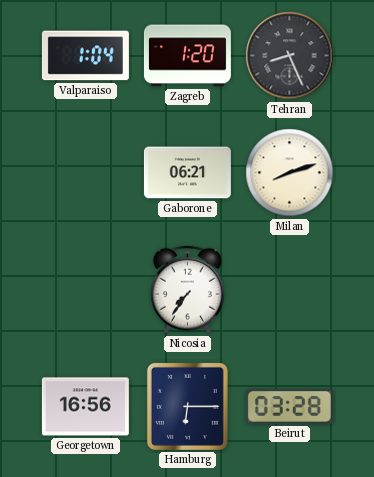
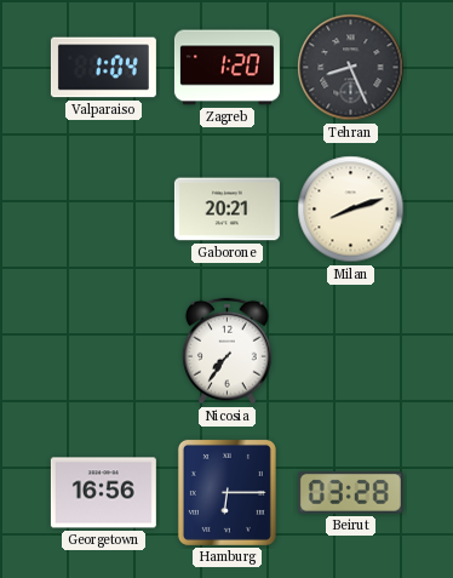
Gaborone: 06:21 -> 20:21
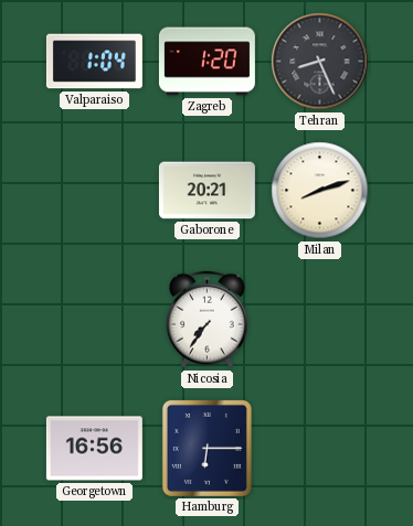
Beirut: 03:28 -> none
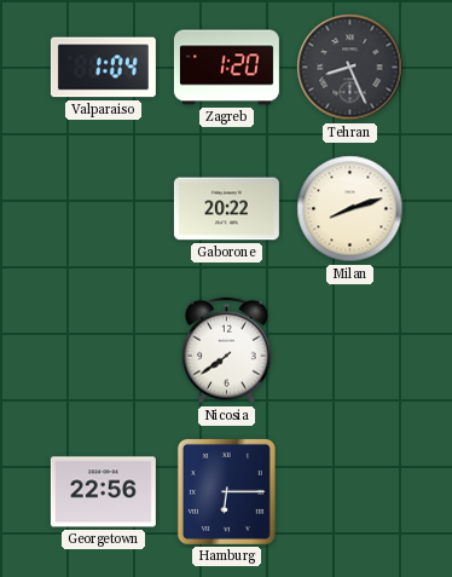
Gaborone: 20:21 -> 20:22
Nicosia: 7:36 -> 7:39
Georgetown: 16:56 -> 22:56
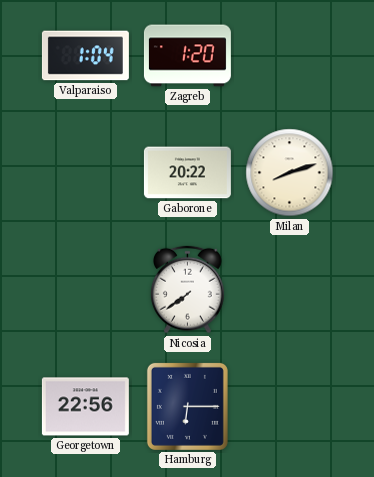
Tehran: 8:26 -> none
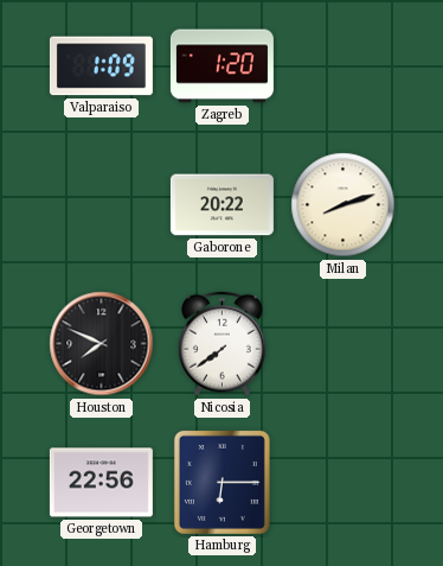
Valparaiso: 1:04 -> 1:09
Houston: none -> 7:49
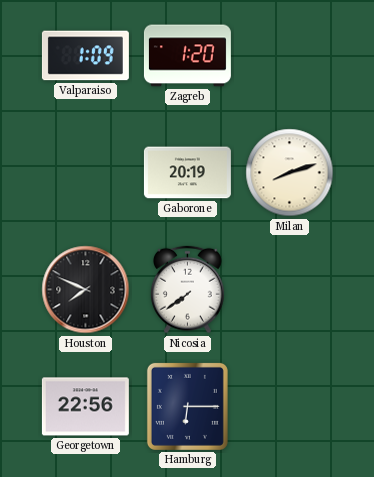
Gaborone: 20:22 -> 20:19
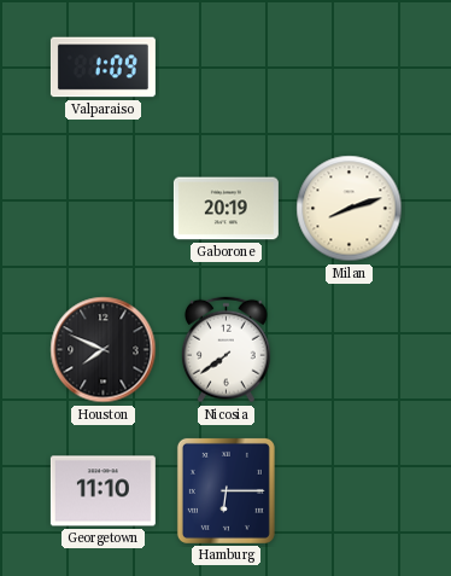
Zagreb: 1:20 -> none
Georgetown: 22:56 -> 11:10
